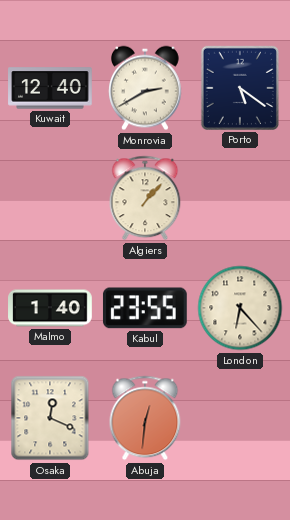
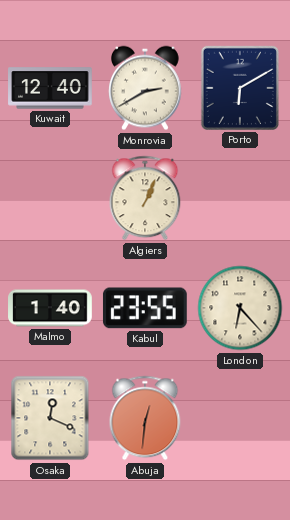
Porto: 5:21 -> 6:10
Algiers: 1:07 -> 1:04
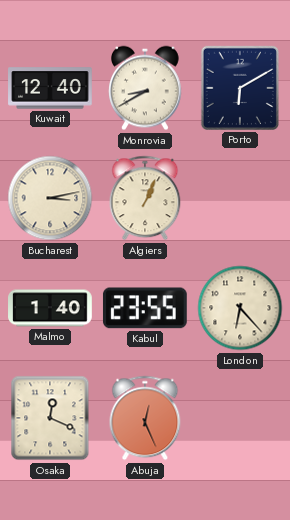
Monrovia: 2:40 -> 8:40
Bucharest: none -> 3:13
Abuja: 12:31 -> 12:26
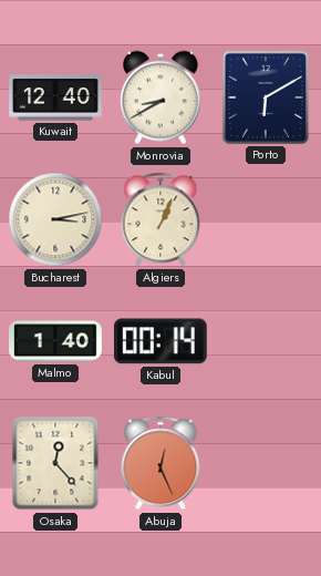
Kabul: 23:55 -> 00:14
London: 6:23 -> none
Osaka: 12:19 -> 12:23
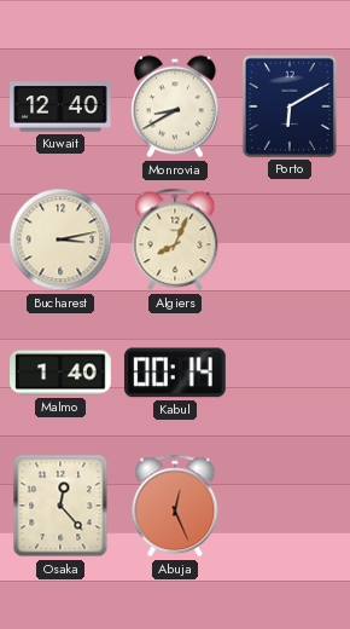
Algiers: 1:04 -> 8:04
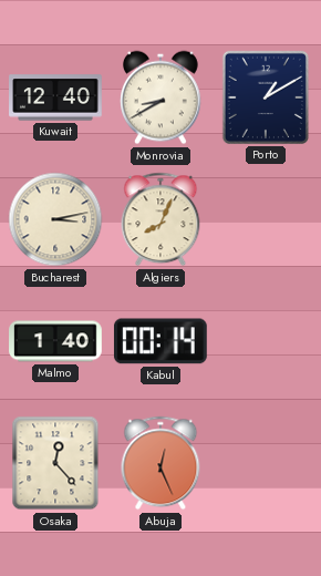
Porto: 6:10 -> 1:10
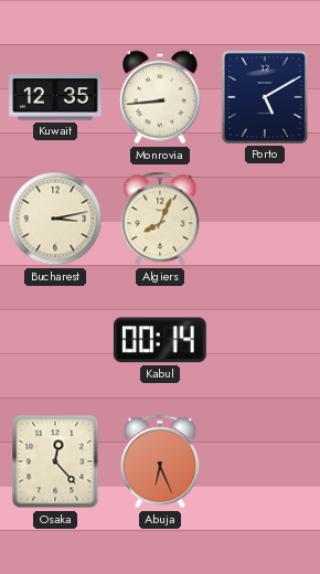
Kuwait: 12:40 -> 12:35
Monrovia: 8:40 -> 8:44
Porto: 1:10 -> 5:10
Malmo: 1:40 -> none
Abuja: 12:26 -> 6:26
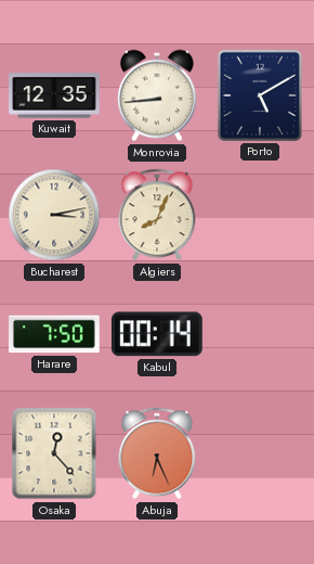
Harare: none -> 7:50
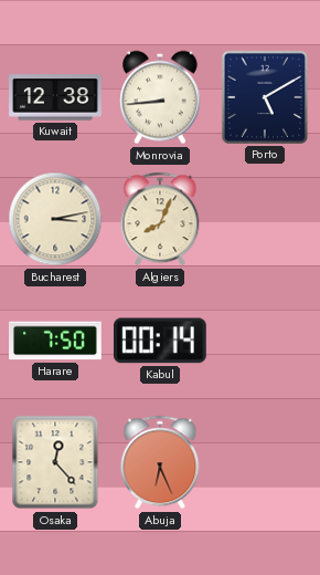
Kuwait: 12:35 -> 12:38
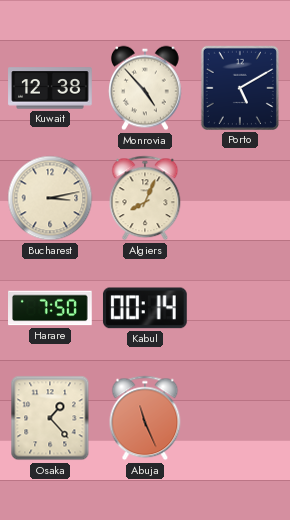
Monrovia: 8:44 -> 4:53
Osaka: 12:23 -> 1:23
Abuja: 6:26 -> 11:26
